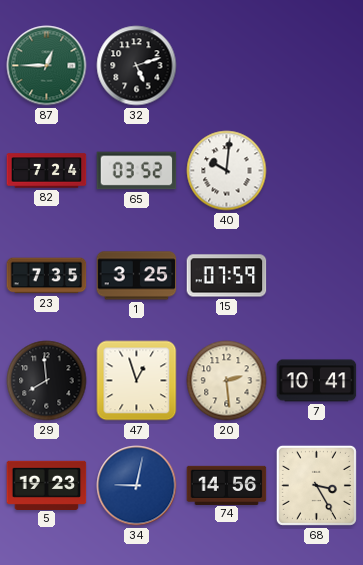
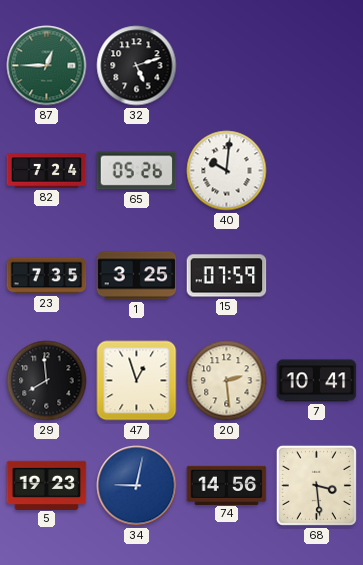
65: 03:52 -> 05:26
68: 3:25 -> 3:29
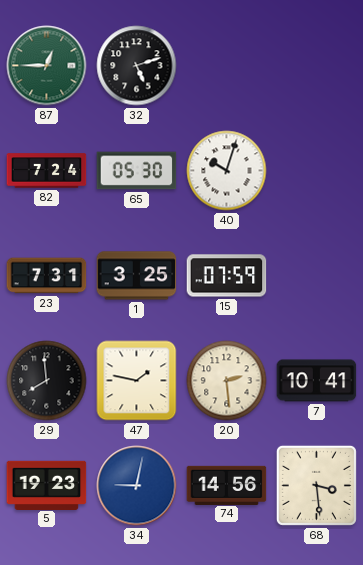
65: 05:26 -> 05:30
40: 10:01 -> 10:03
23: 7:35 -> 7:31
47: 12:57 -> 1:47
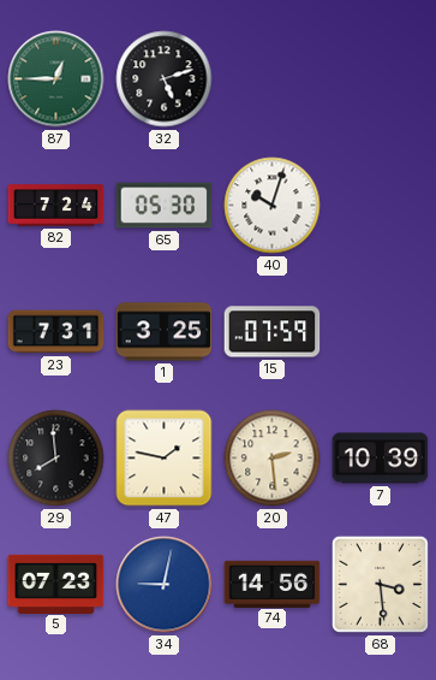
7: 10:41 -> 10:39
5: 19:23 -> 07:23
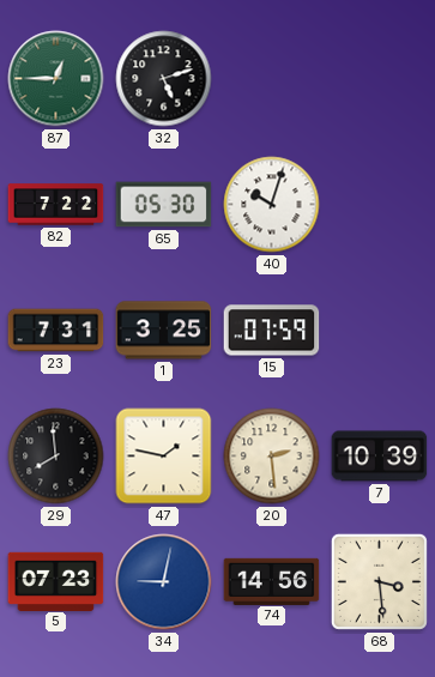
82: 7:24 -> 7:22
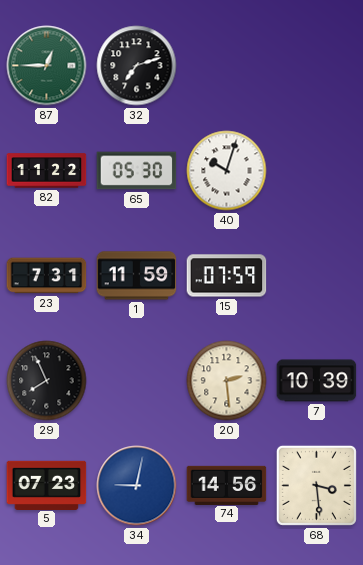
32: 5:12 -> 7:12
82: 7:22 -> 11:22
1: 3:25 -> 11:59
29: 7:59 -> 7:56
47: 1:47 -> none
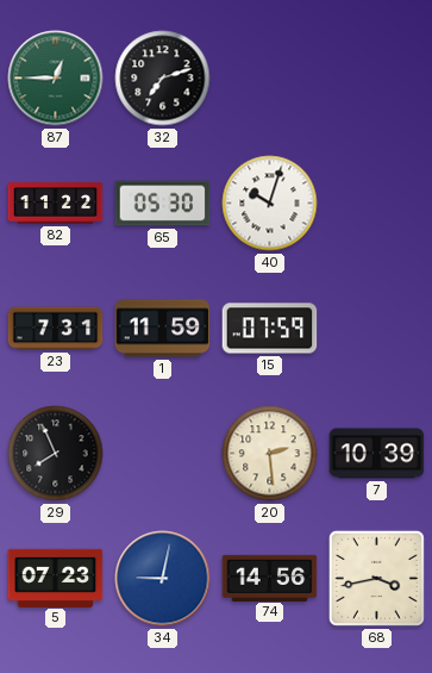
68: 3:29 -> 3:43
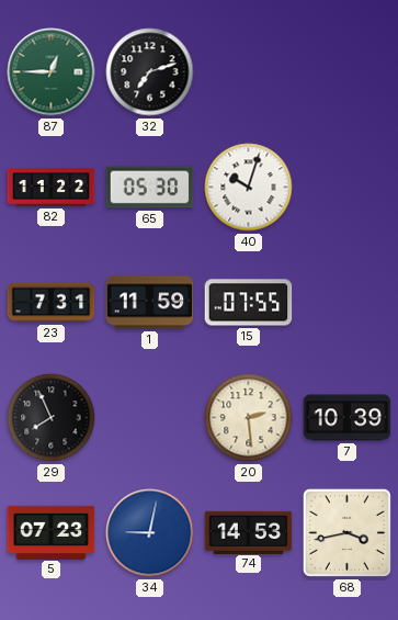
15: 07:59 -> 07:55
74: 14:56 -> 14:53
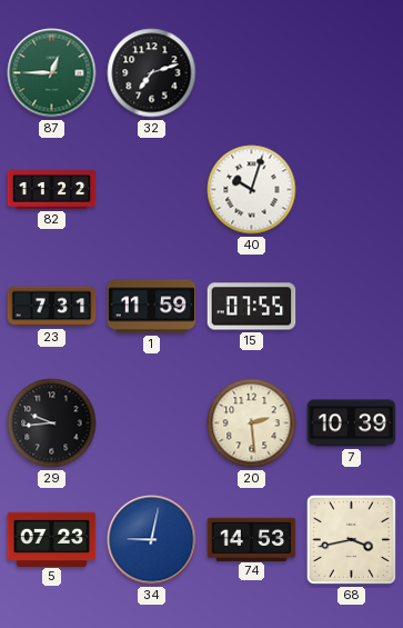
65: 05:30 -> none
29: 7:56 -> 9:44
